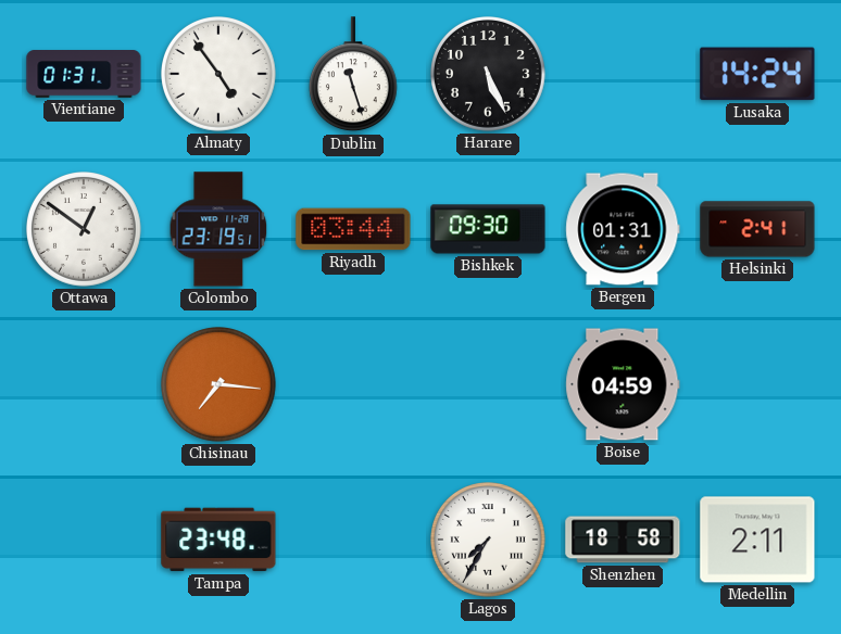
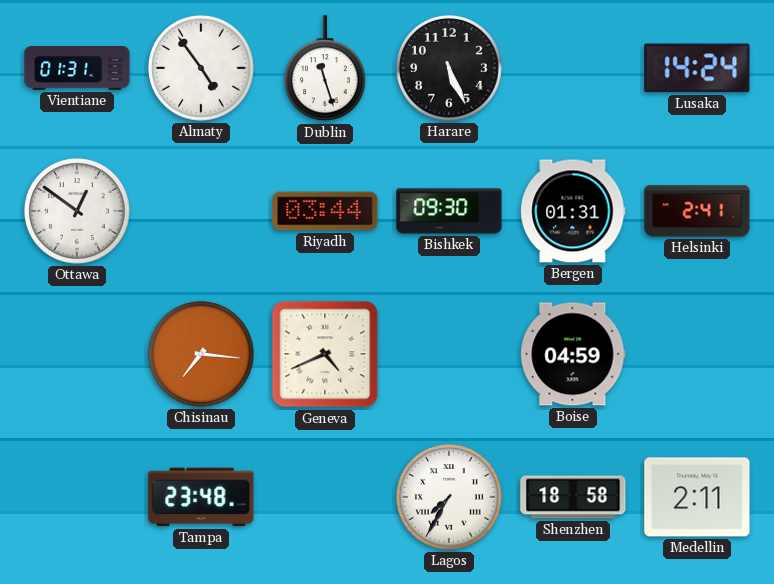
Colombo: 23:19 -> none
Geneva: none -> 4:41
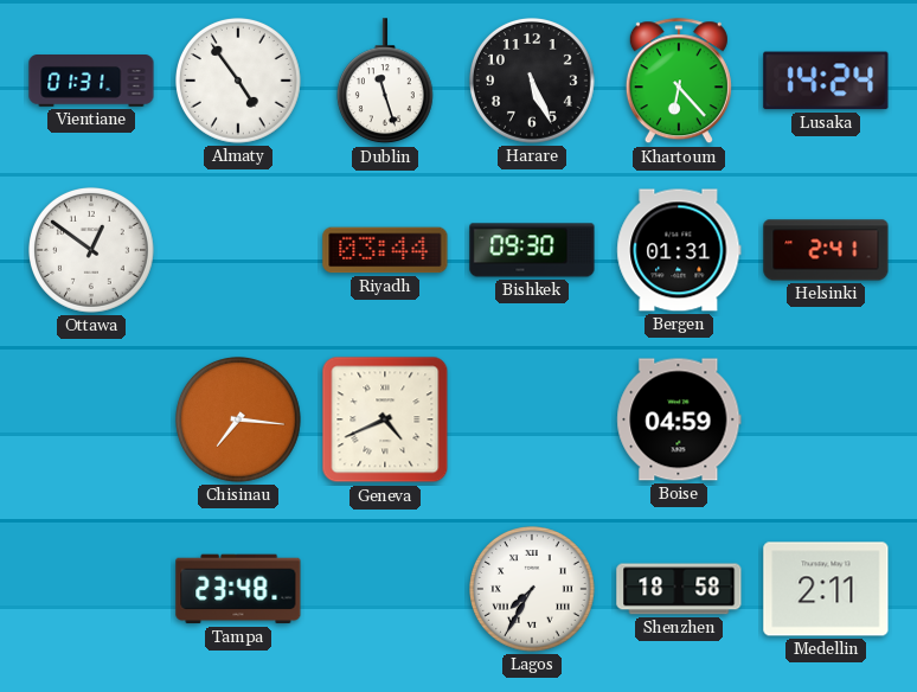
Khartoum: none -> 6:23
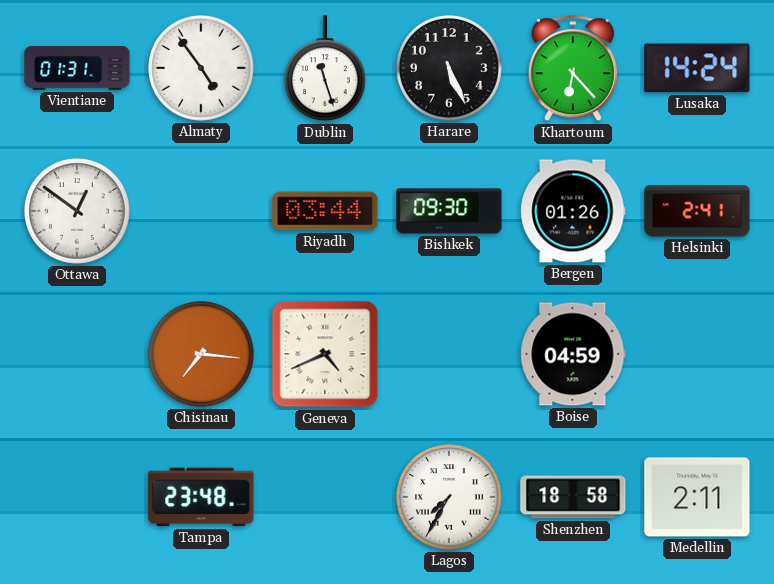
Bergen: 01:31 -> 01:26
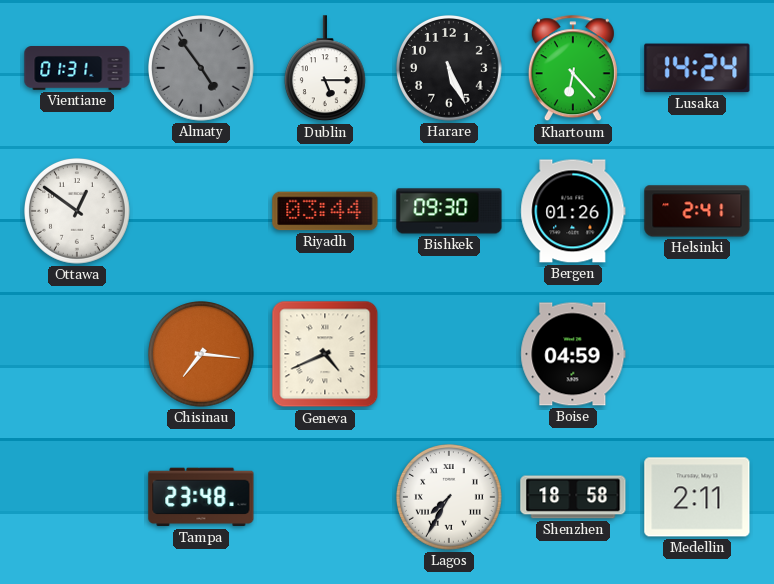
Almaty dial: white -> grey
Dublin: 11:27 -> 5:15
